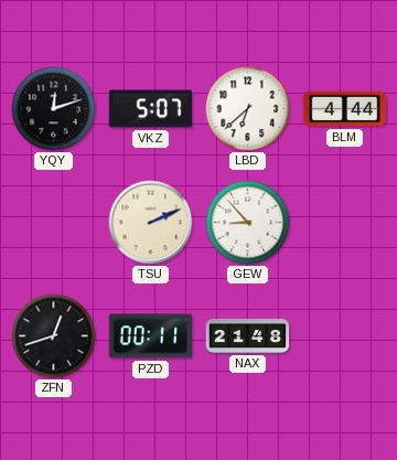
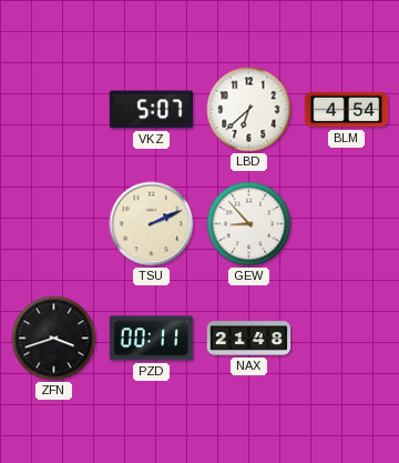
YQY: 12:12 -> none
BLM: 4:44 -> 4:54
ZFN: 12:42 -> 3:42
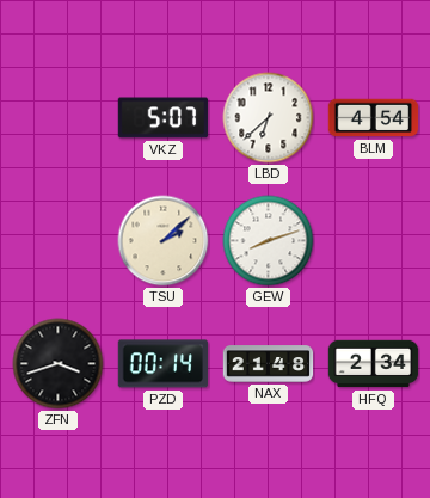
TSU: 2:11 -> 2:08
GEW: 8:53 -> 8:12
PZD: 00:11 -> 00:14
HFQ: none -> 2:34
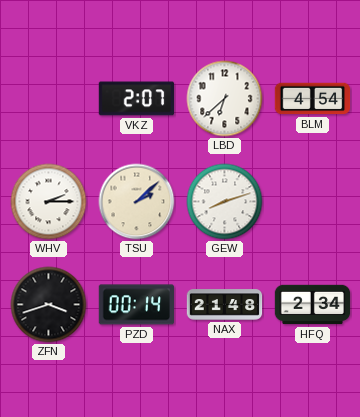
VKZ: 5:07 -> 2:07
WHV: none -> 2:15
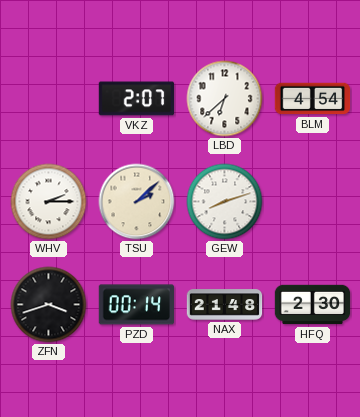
HFQ: 2:34 -> 2:30
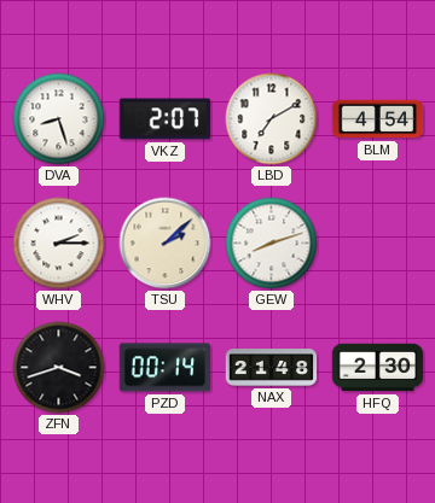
DVA: none -> 8:27
LBD: 6:38 -> 7:10
